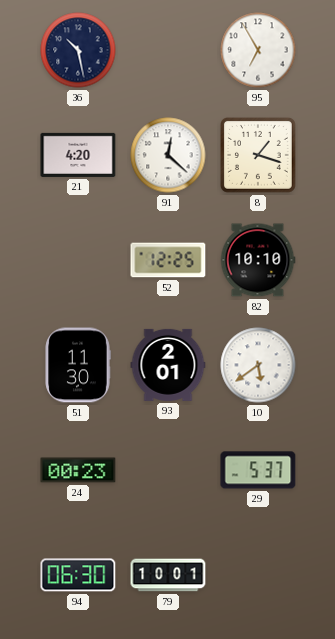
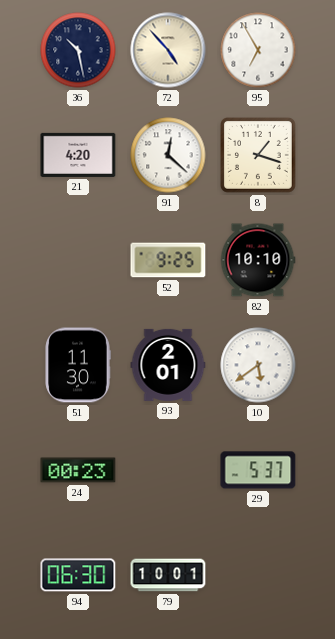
72: none -> 4:53
52: 12:25 -> 9:25
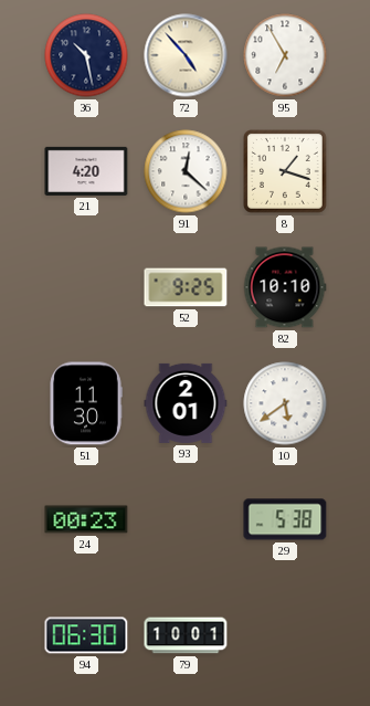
29: 5:37 -> 5:38
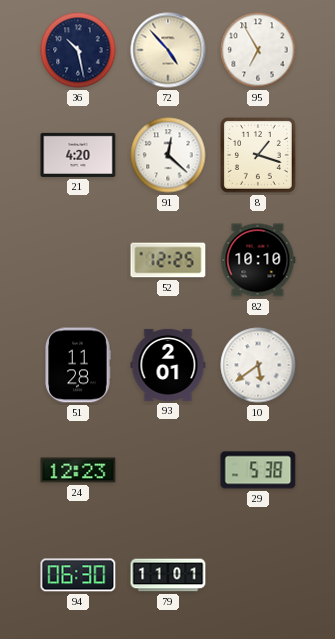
52: 9:25 -> 12:25
51: 11:30 -> 11:28
24: 00:23 -> 12:23
79: 10:01 -> 11:01
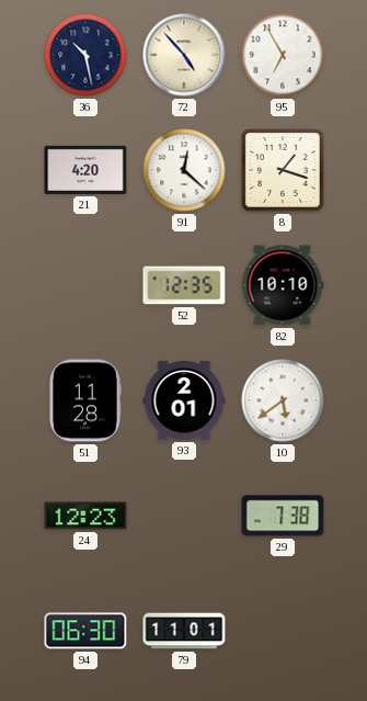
52: 12:25 -> 12:35
29: 5:38 -> 7:38
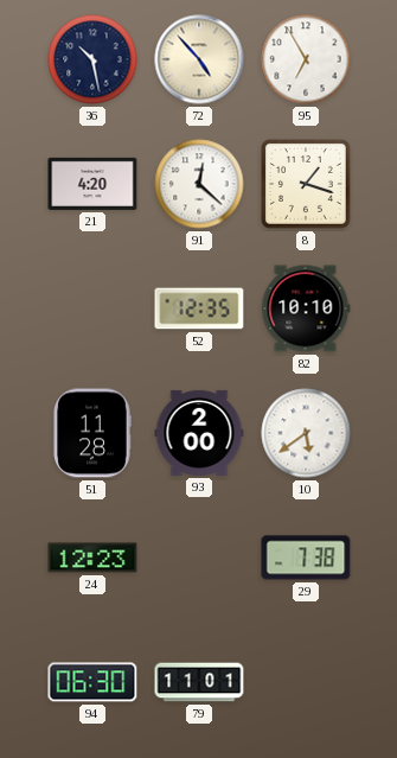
93: 2:01 -> 2:00
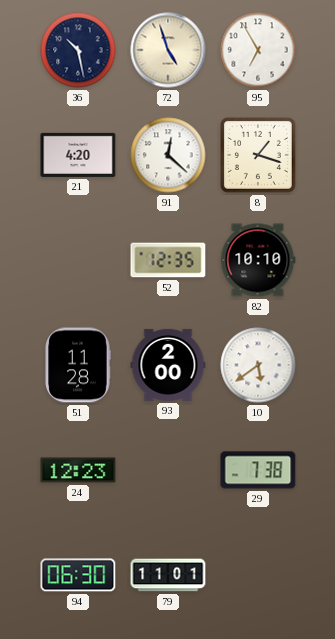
72: 4:53 -> 4:57
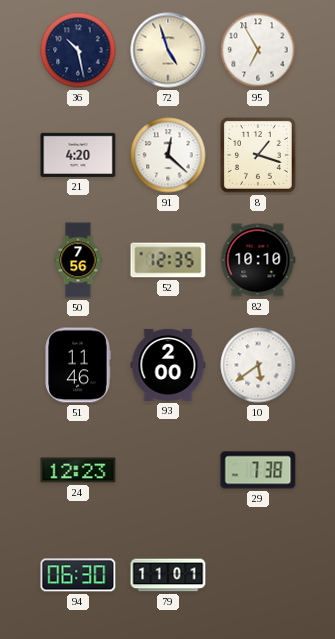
50: none -> 7:56
51: 11:28 -> 11:46
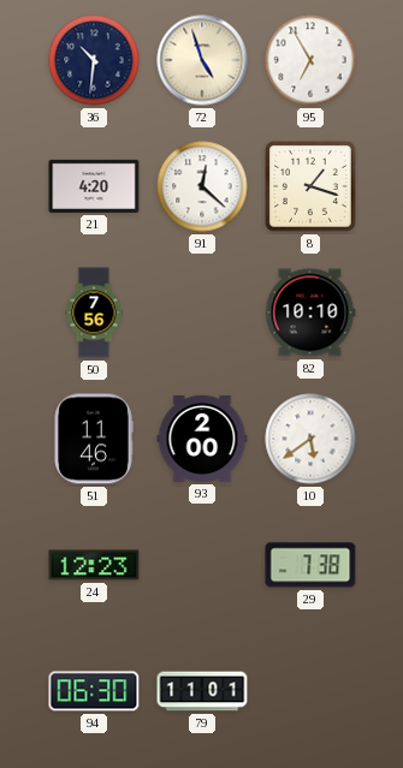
36: 10:28 -> 10:31
52: 12:35 -> none
